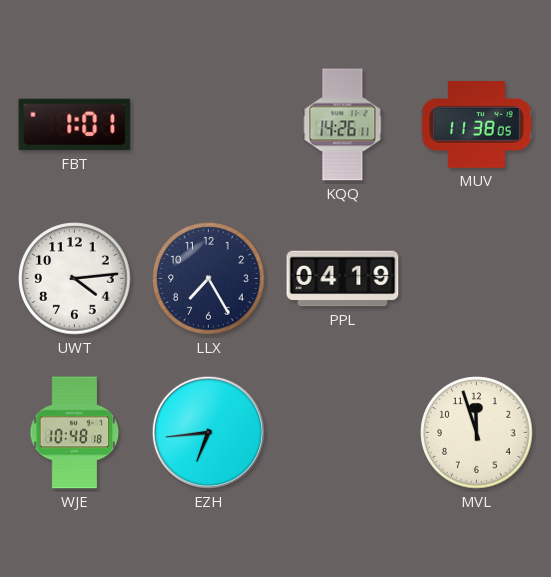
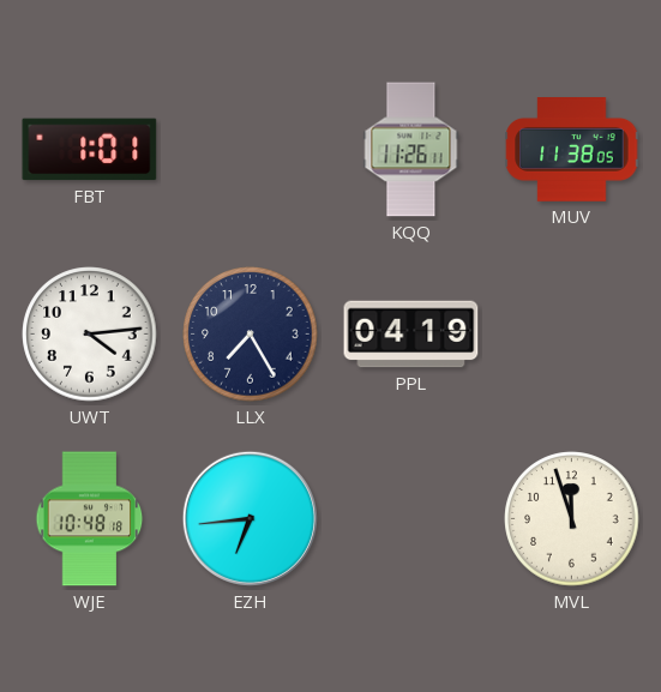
KQQ: 14:26 -> 11:26
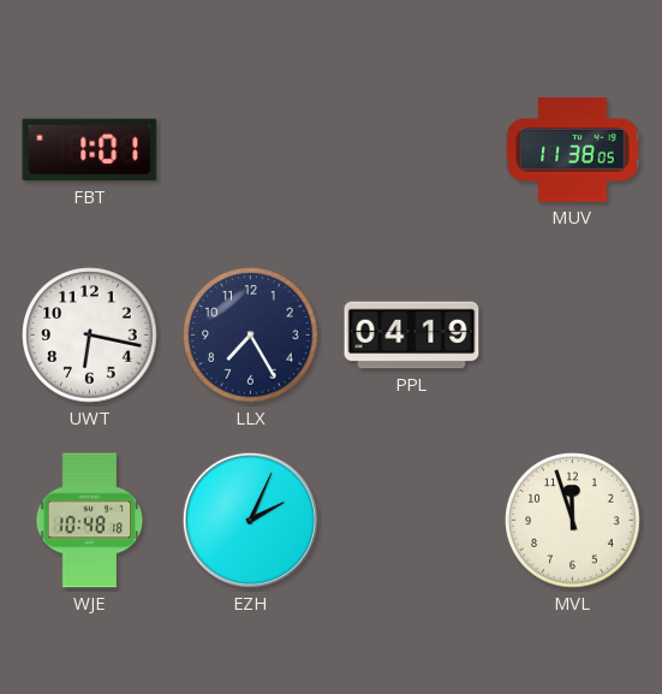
KQQ: 11:26 -> none
UWT: 4:14 -> 6:17
EZH: 6:44 -> 2:04
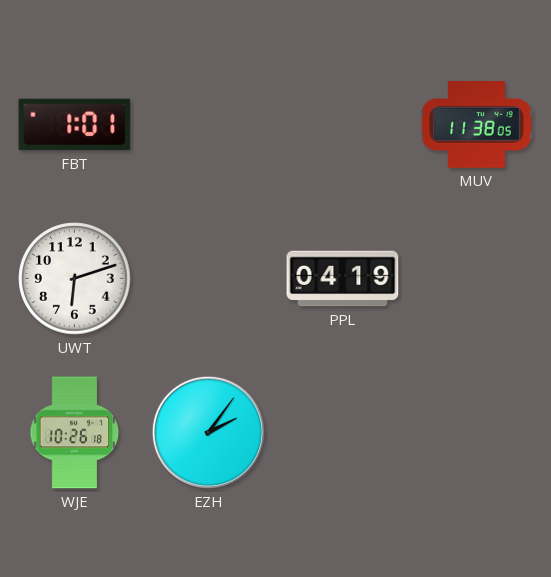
UWT: 6:17 -> 6:12
LLX: 7:25 -> none
WJE: 10:48 -> 10:26
EZH: 2:04 -> 2:06
MVL: 11:57 -> none
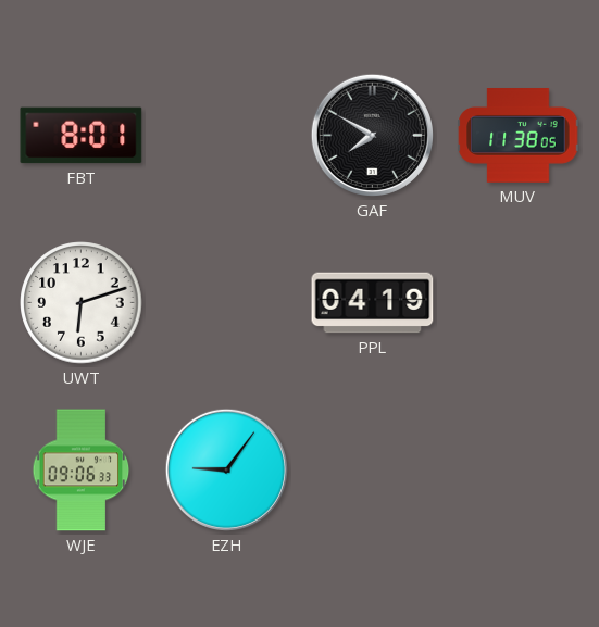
FBT: 1:01 -> 8:01
GAF: none -> 7:50
WJE: 10:26 -> 09:06
EZH: 2:06 -> 9:06
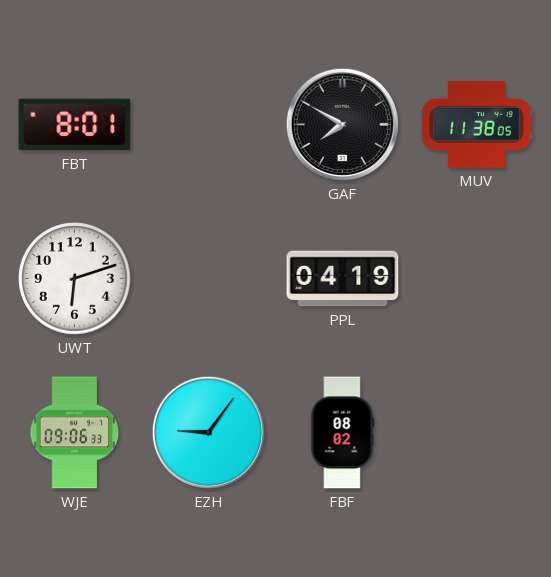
FBF: none -> 08:02
